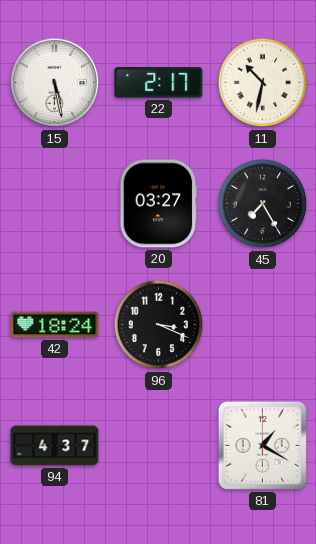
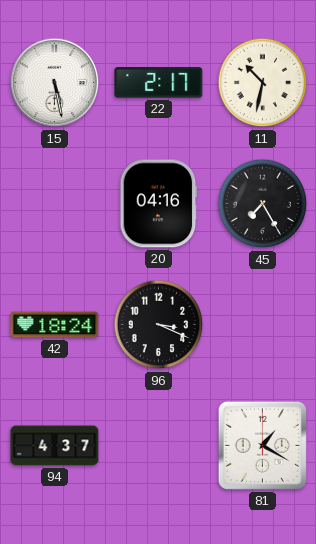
20: 03:27 -> 04:16
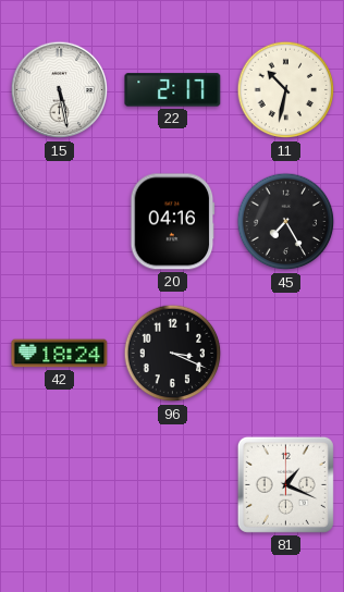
94: 4:37 -> none
81: 1:20 -> 1:19
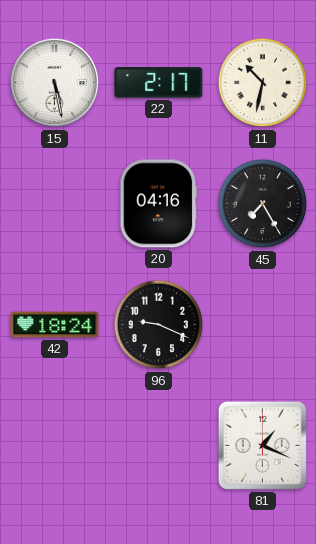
96: 3:19 -> 9:19
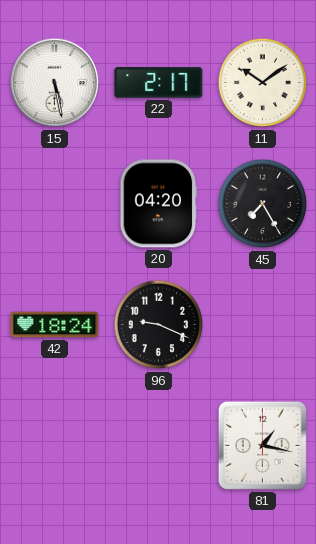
11: 10:32 -> 10:09
20: 04:16 -> 04:20
81: 1:19 -> 1:17
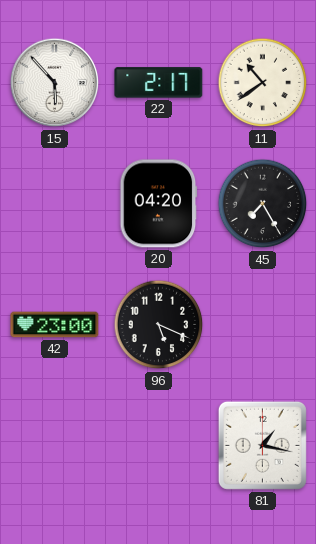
15: 5:28 -> 5:53
11: 10:09 -> 10:39
42: 18:24 -> 23:00
96: 9:19 -> 5:19
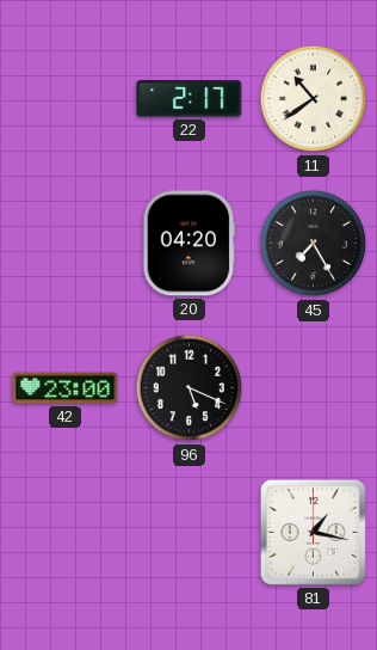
15: 5:53 -> none
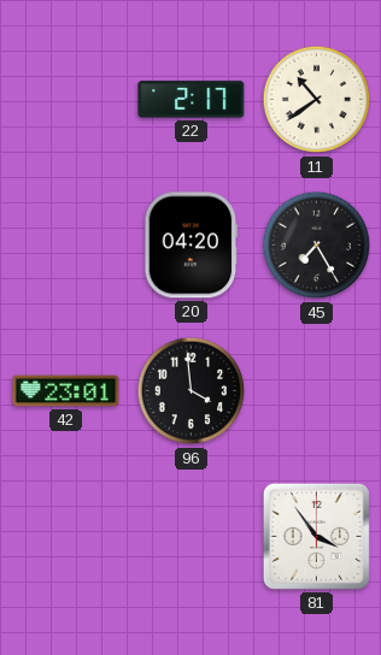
42: 23:00 -> 23:01
96: 5:19 -> 3:59
81: 1:17 -> 3:54
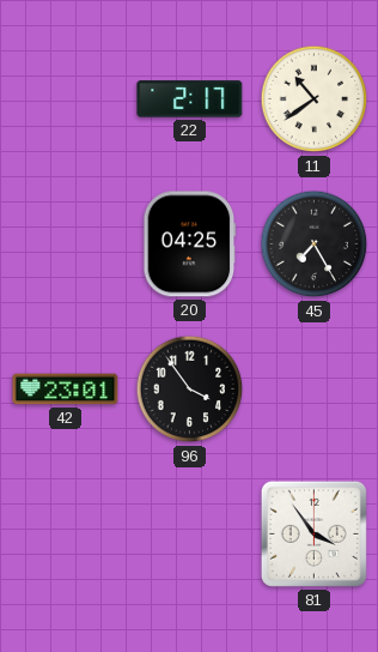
20: 04:20 -> 04:25
96: 3:59 -> 3:54
